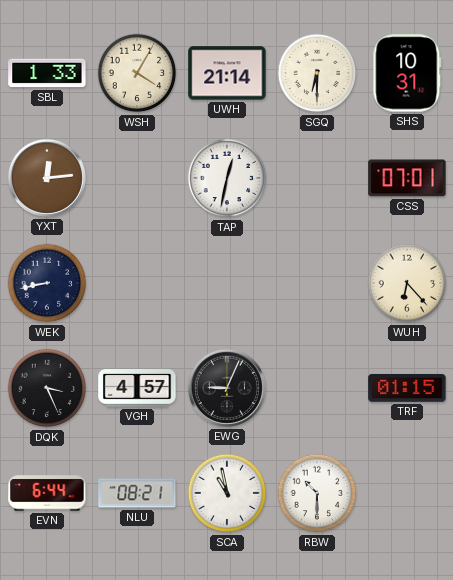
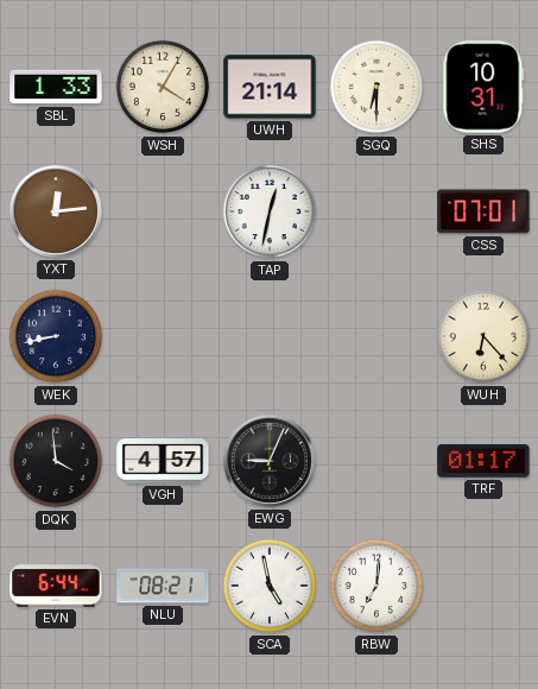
DQK: 3:26 -> 3:59
TRF: 01:15 -> 01:17
SCA: 10:58 -> 4:58
RBW: 10:30 -> 7:01
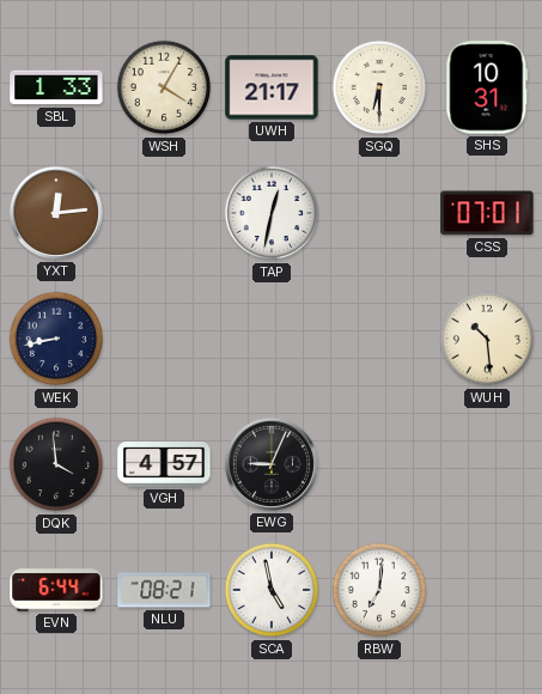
UWH: 21:14 -> 21:17
WUH: 6:23 -> 10:29
TRF: 01:17 -> none
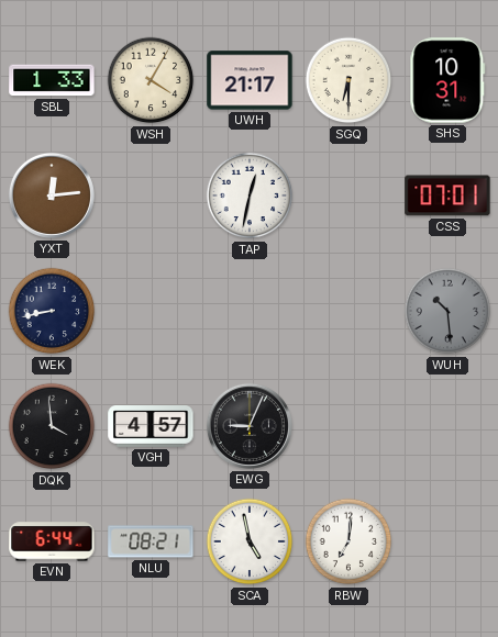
WUH dial: cream -> grey
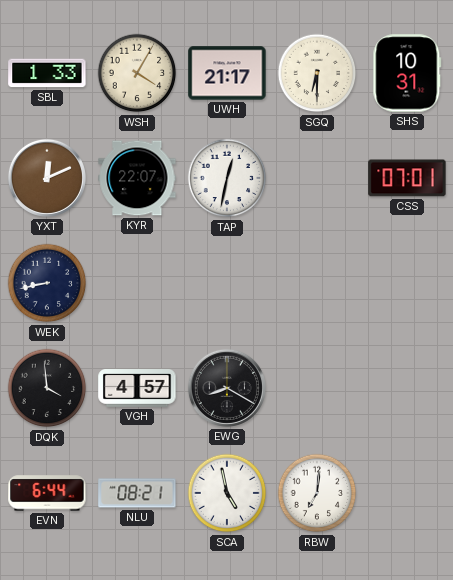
YXT: 12:14 -> 12:11
KYR: none -> 22:07
WUH: 10:29 -> none
EWG: 9:04 -> 8:20
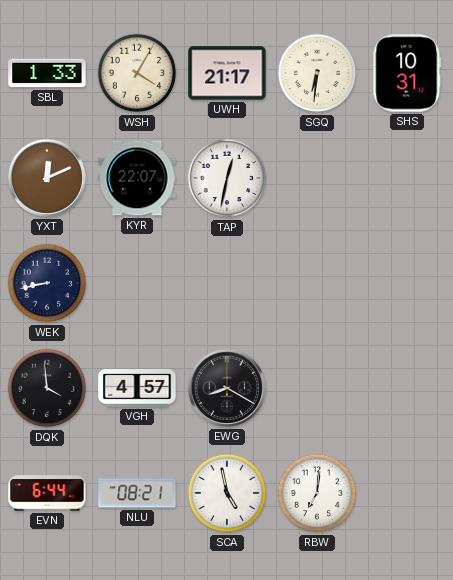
SGQ: 6:30 -> 6:31
CSS: 07:01 -> none
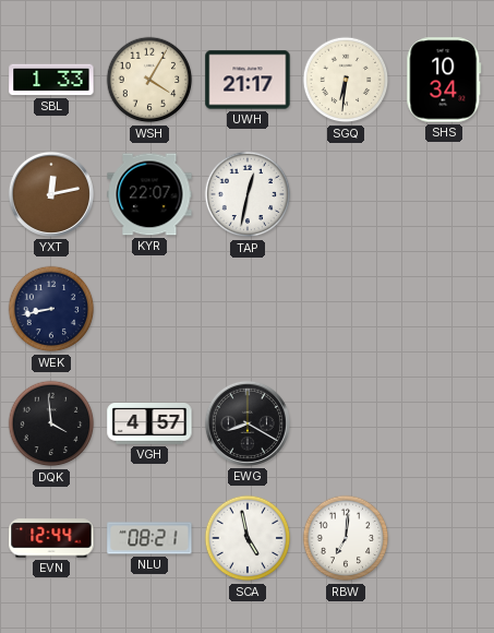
SHS: 10:31 -> 10:34
YXT: 12:11 -> 12:13
EVN: 6:44 -> 12:44
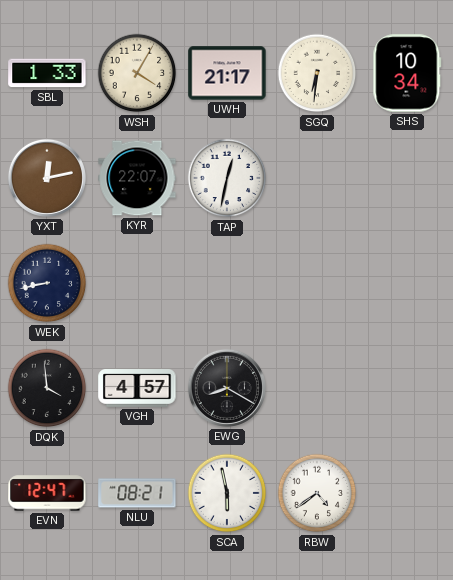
EVN: 12:44 -> 12:47
SCA: 4:58 -> 5:58
RBW: 7:01 -> 4:39
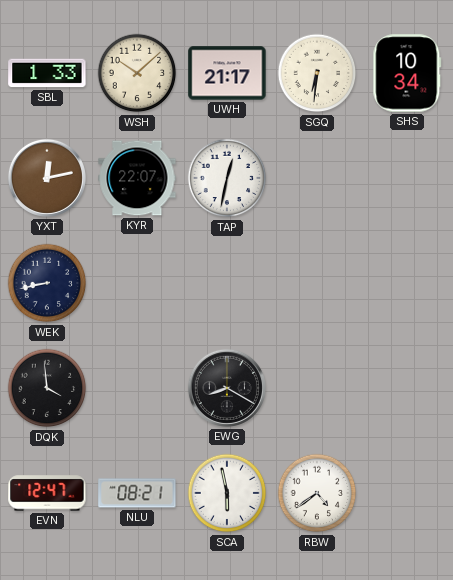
WSH: 4:05 -> 10:08
VGH: 4:57 -> none
